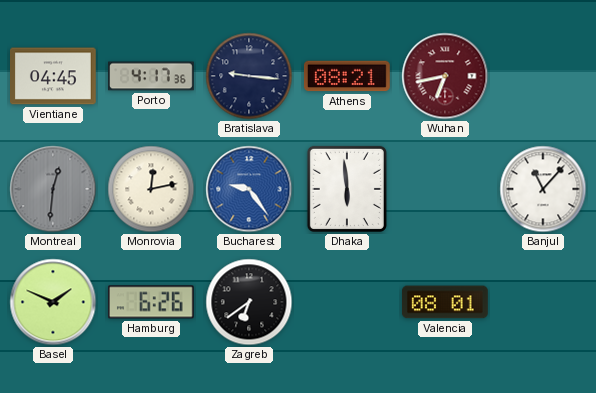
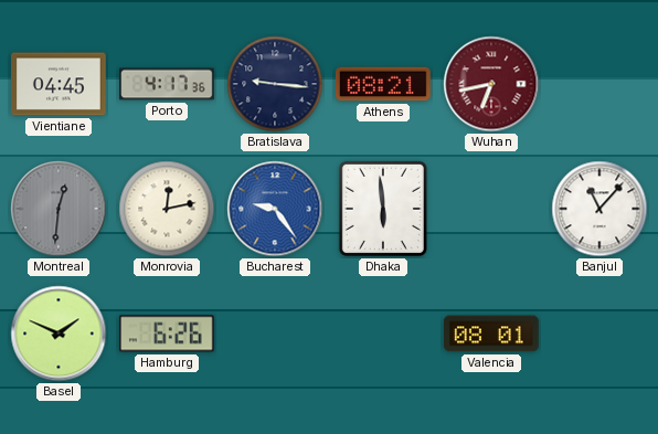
Zagreb: 6:39 -> none
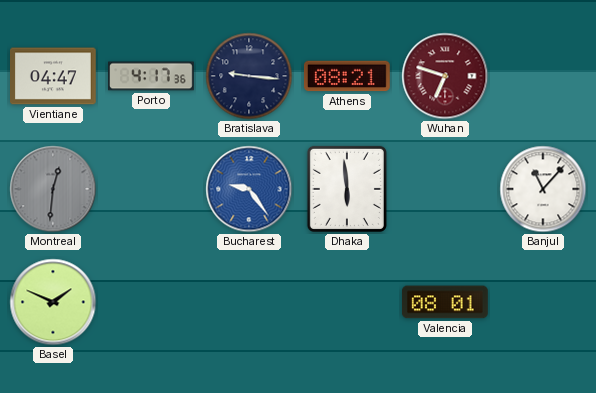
Vientiane: 04:45 -> 04:47
Wuhan: 6:43 -> 6:48
Monrovia: 12:13 -> none
Hamburg: 6:26 -> none
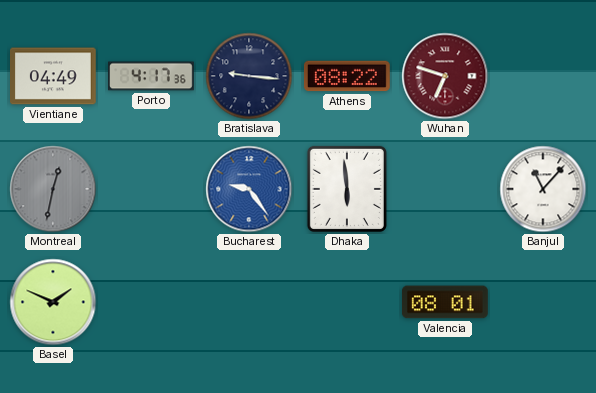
Vientiane: 04:47 -> 04:49
Athens: 08:21 -> 08:22
Montreal: 12:31 -> 12:32
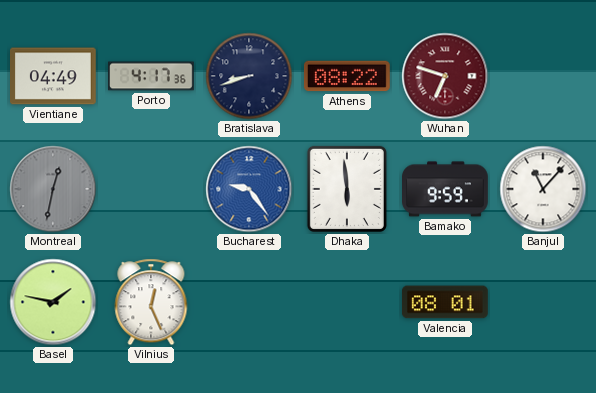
Bratislava: 9:16 -> 8:42
Bamako: none -> 9:59
Basel: 1:49 -> 1:47
Vilnius: none -> 12:26
